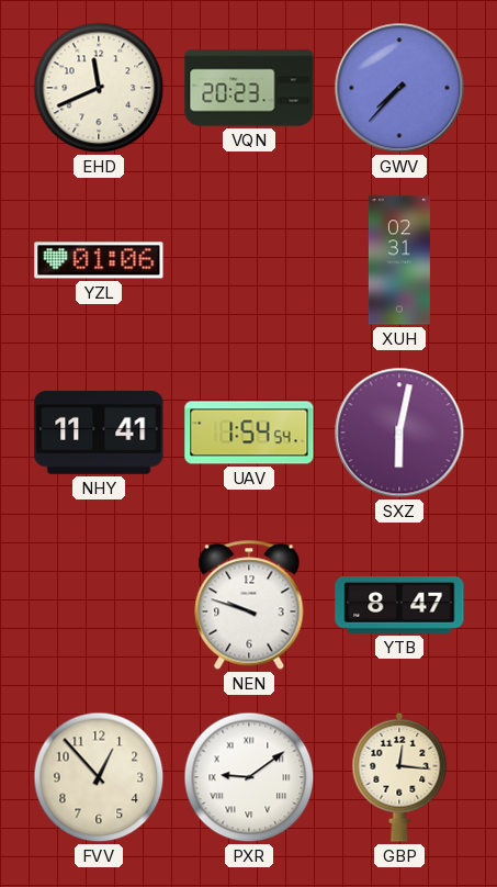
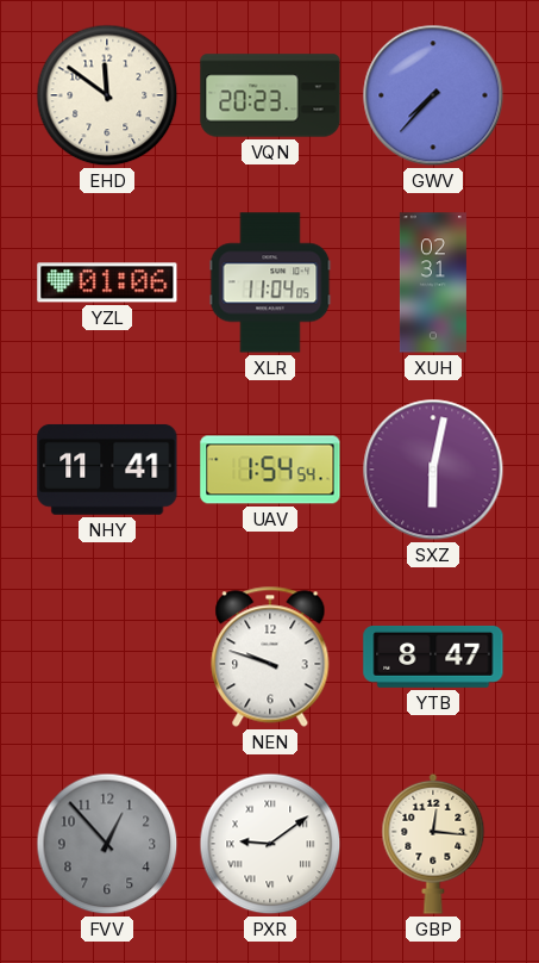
EHD: 11:41 -> 11:51
XLR: none -> 11:04
FVV dial: cream -> grey
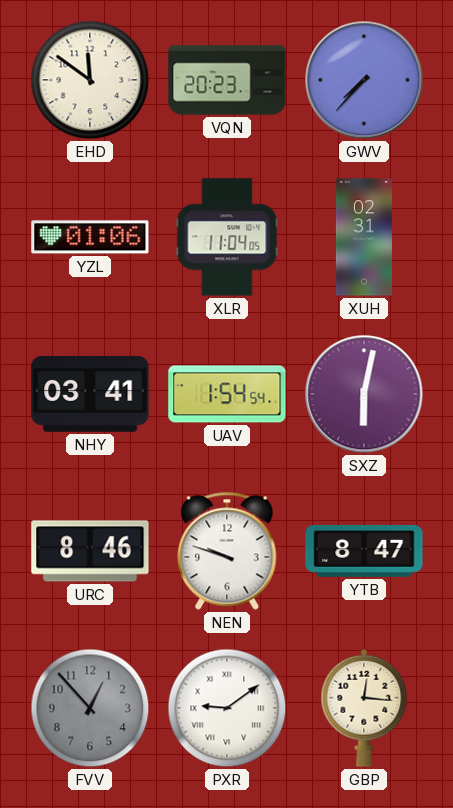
NHY: 11:41 -> 03:41
URC: none -> 8:46
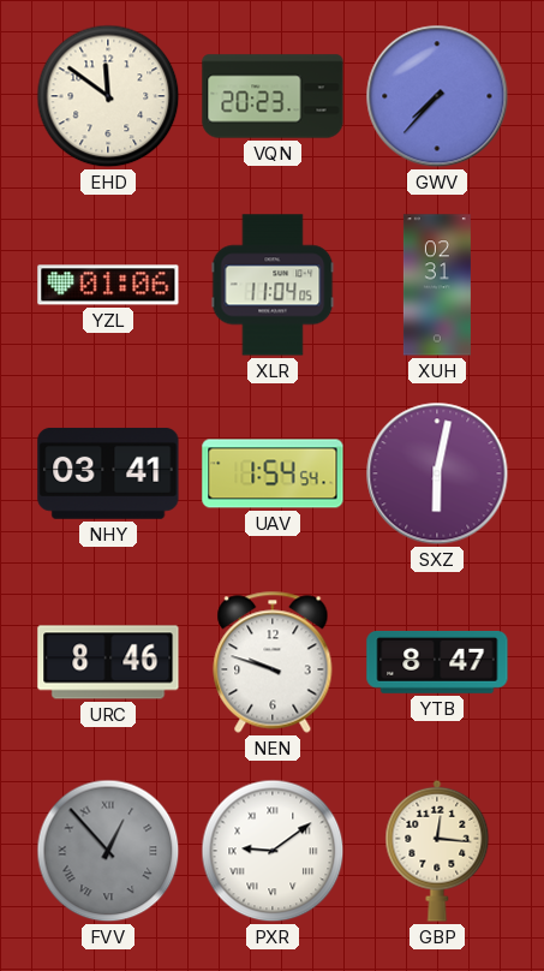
FVV numerals: Arabic -> Roman
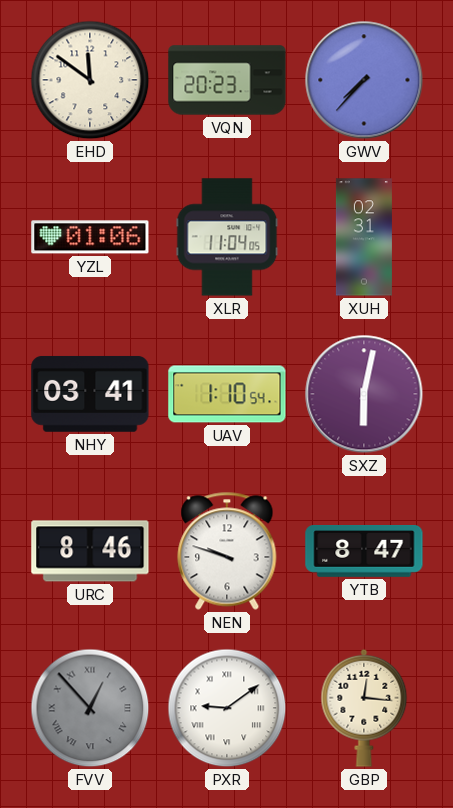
UAV: 1:54 -> 1:10
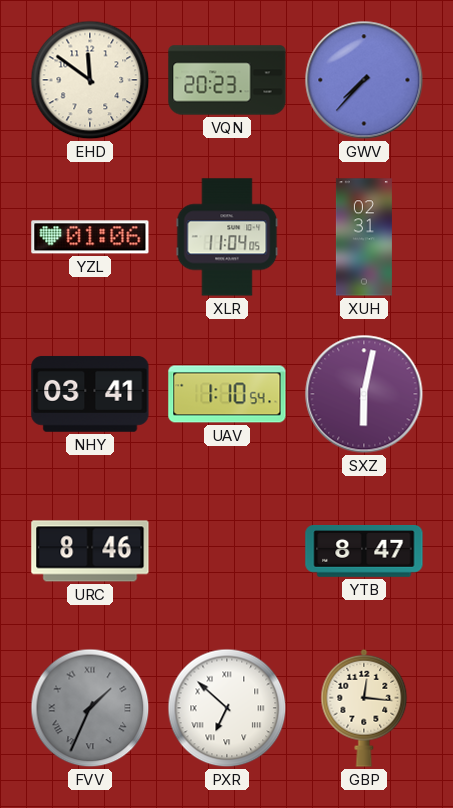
NEN: 9:48 -> none
FVV: 12:53 -> 1:34
PXR: 9:09 -> 6:52
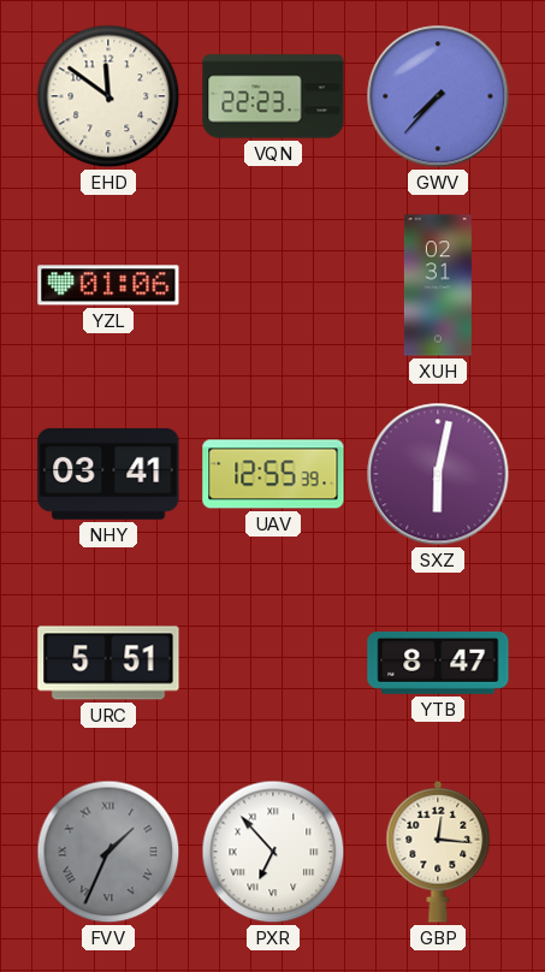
VQN: 20:23 -> 22:23
XLR: 11:04 -> none
UAV: 1:10 -> 12:55
URC: 8:46 -> 5:51
PXR: 6:52 -> 6:53
